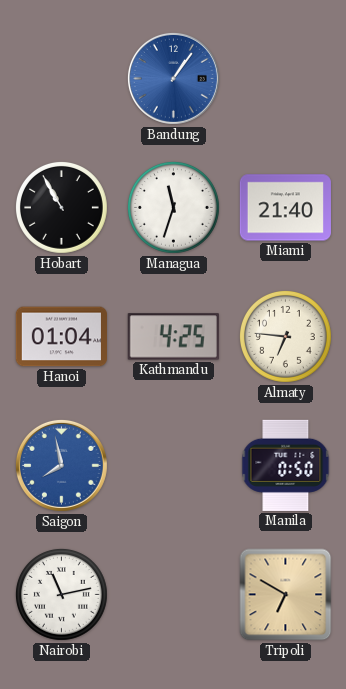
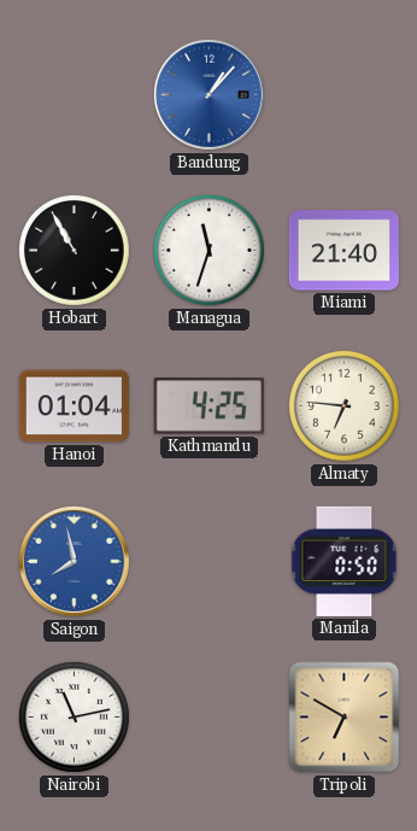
Bandung: 1:06 -> 1:07
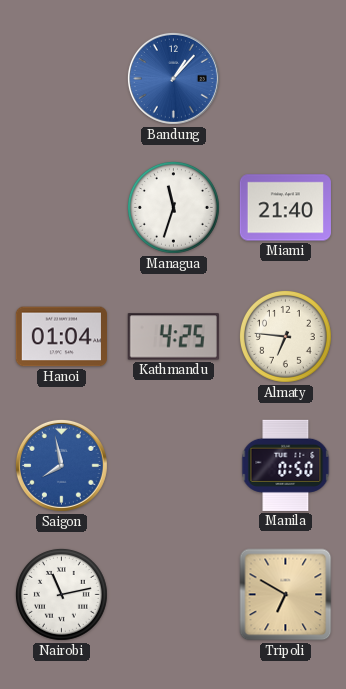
Hobart: 10:55 -> none
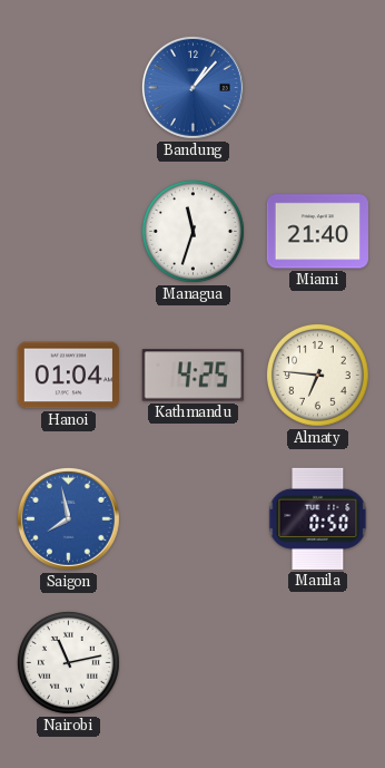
Tripoli: 6:50 -> none
